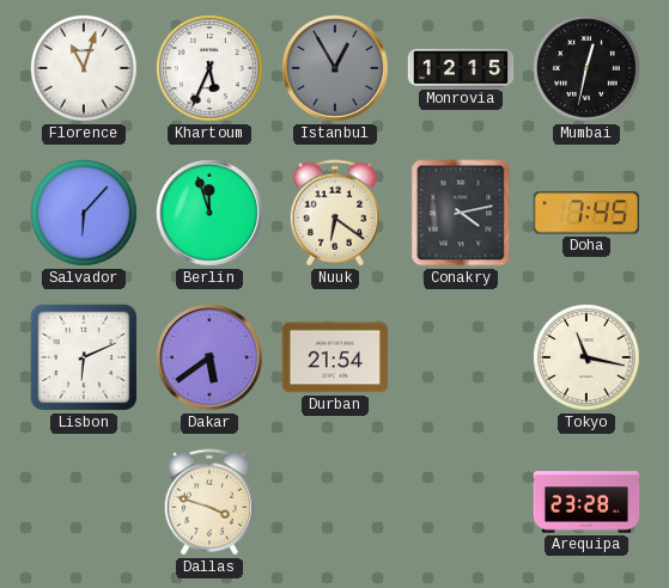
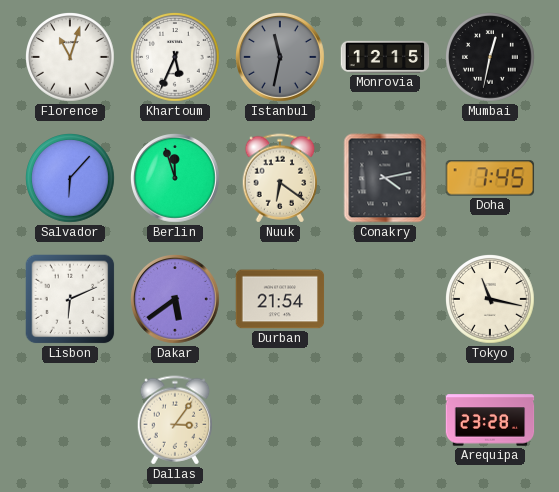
Istanbul: 12:55 -> 11:32
Dallas: 3:48 -> 3:06
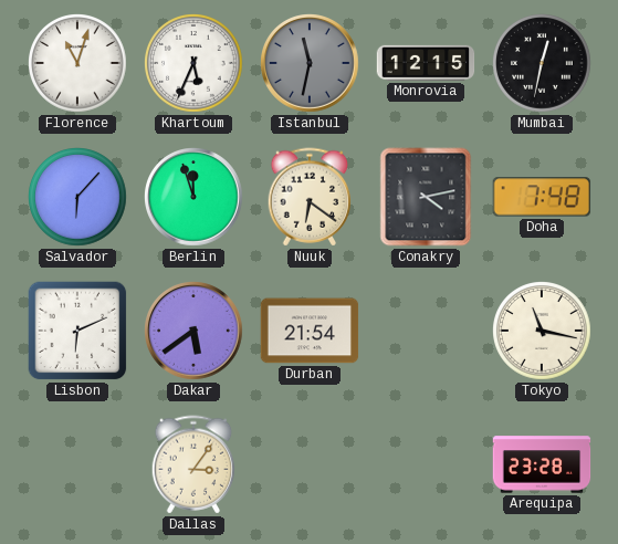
Doha: 7:45 -> 7:48
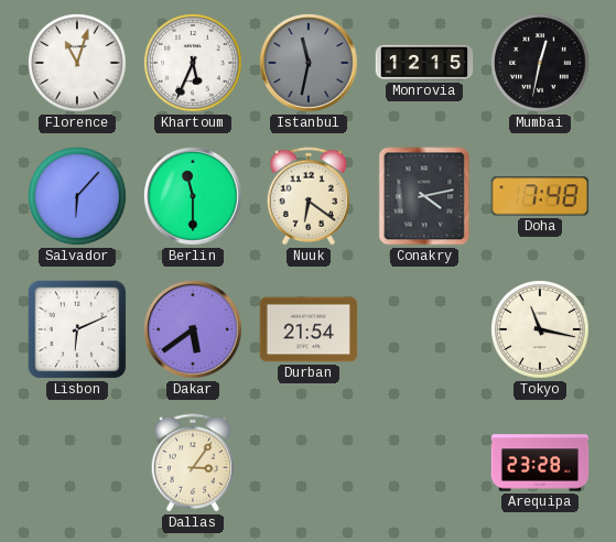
Berlin: 11:57 -> 11:30
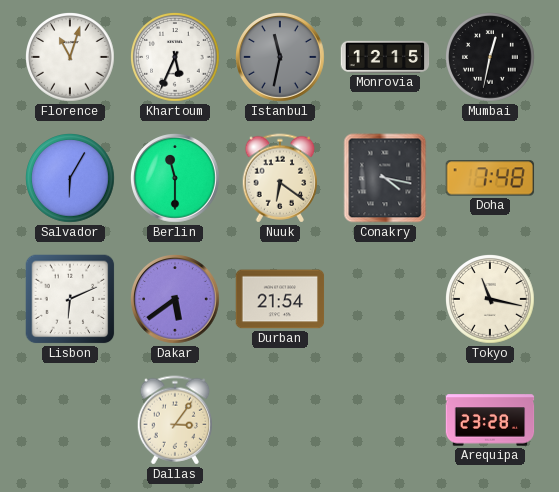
Salvador: 6:07 -> 6:05
Conakry: 4:13 -> 4:17
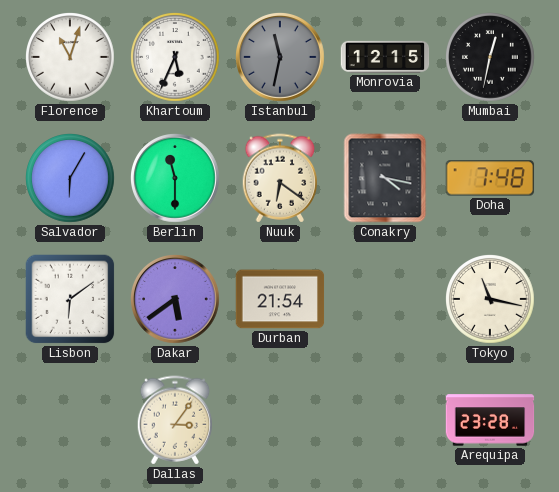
Lisbon: 6:11 -> 6:09
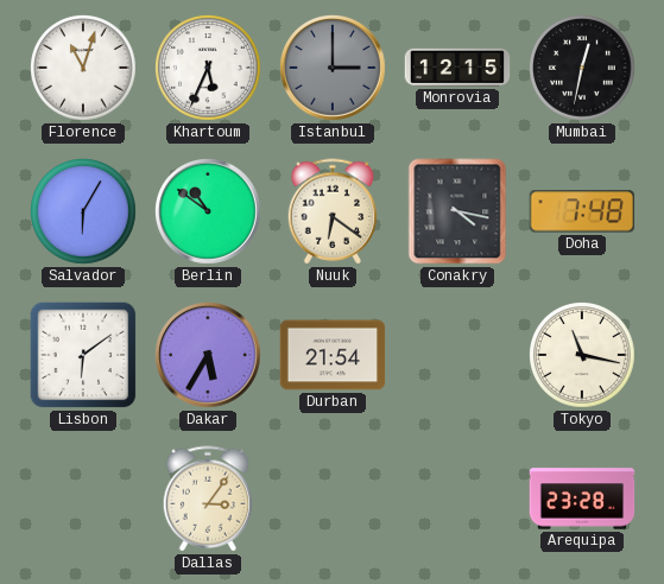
Istanbul: 11:32 -> 3:00
Berlin: 11:30 -> 10:51
Dakar: 5:39 -> 5:35
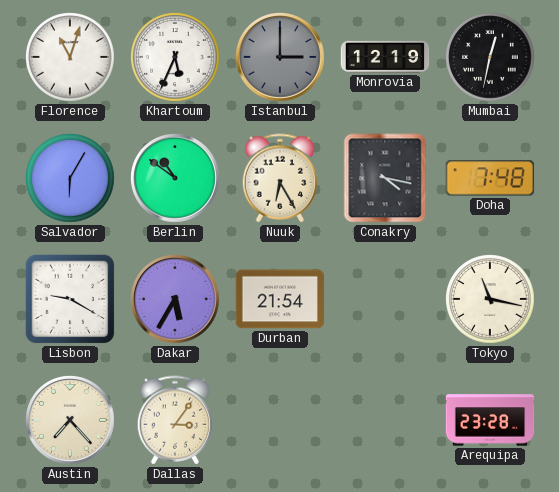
Monrovia: 12:15 -> 12:19
Nuuk: 6:21 -> 6:25
Lisbon: 6:09 -> 9:20
Austin: none -> 7:23
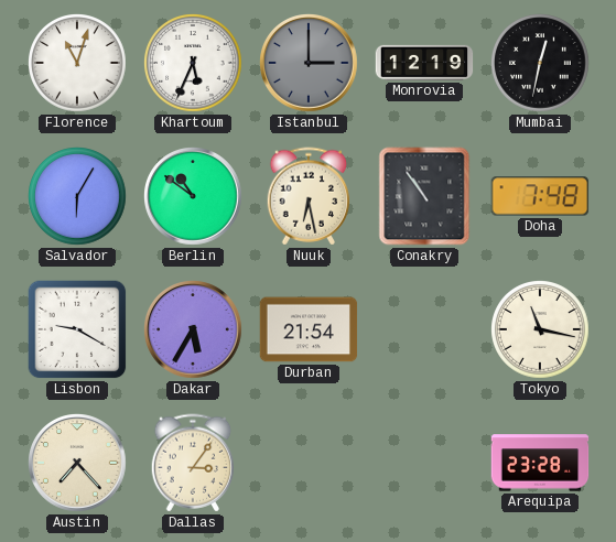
Nuuk: 6:25 -> 6:28
Conakry: 4:17 -> 10:54
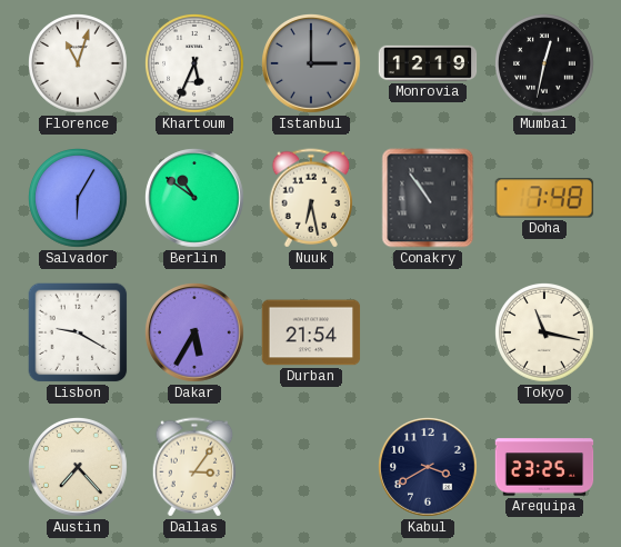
Kabul: none -> 3:40
Arequipa: 23:28 -> 23:25
